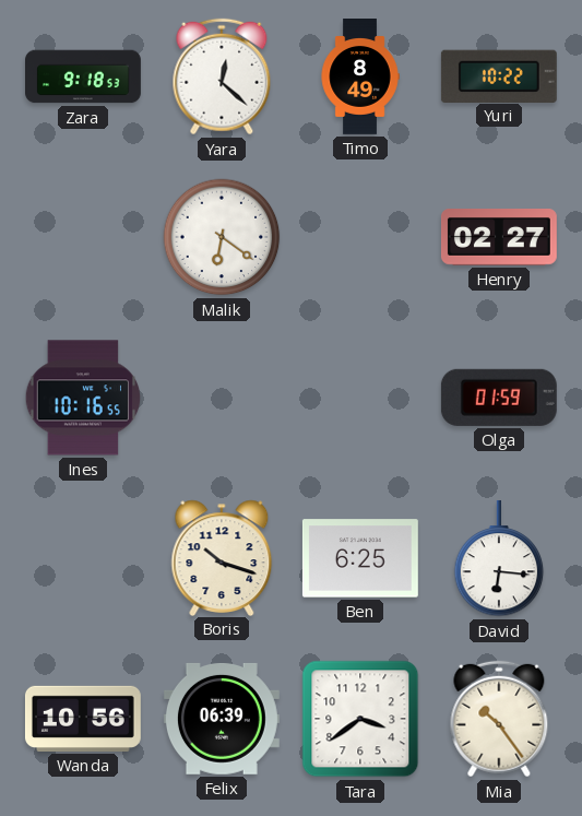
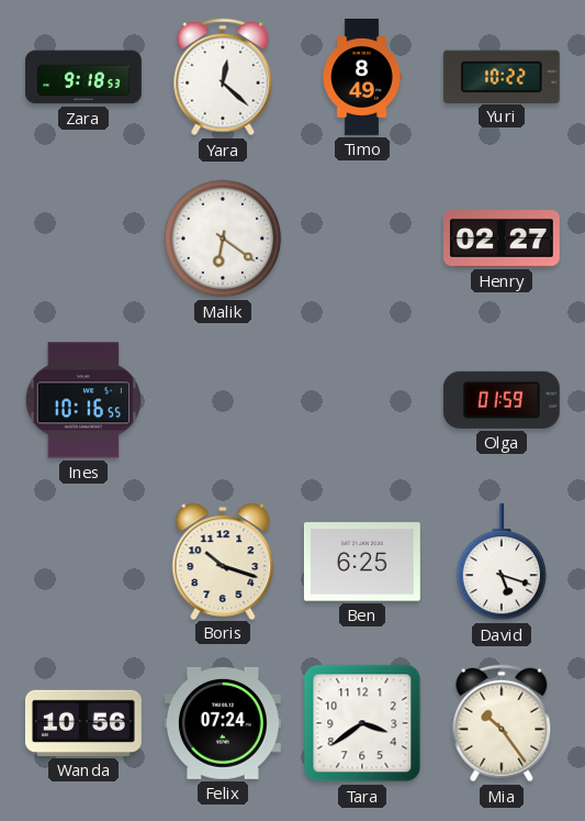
David: 6:16 -> 5:18
Felix: 06:39 -> 07:24
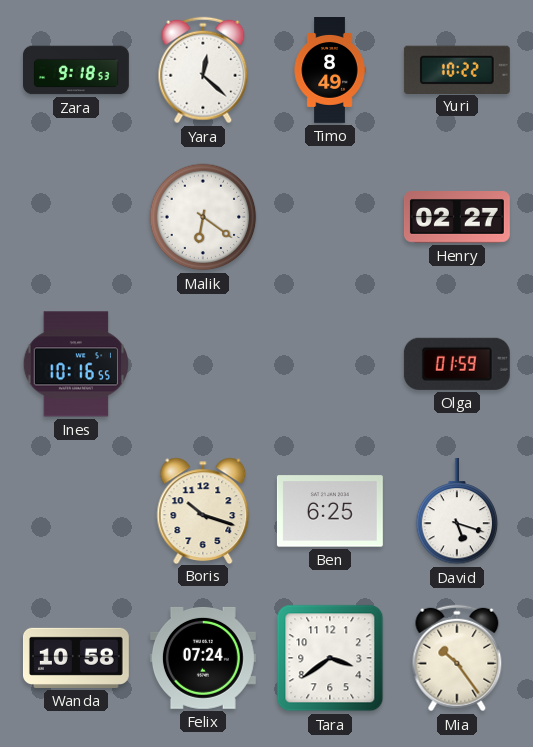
Wanda: 10:56 -> 10:58
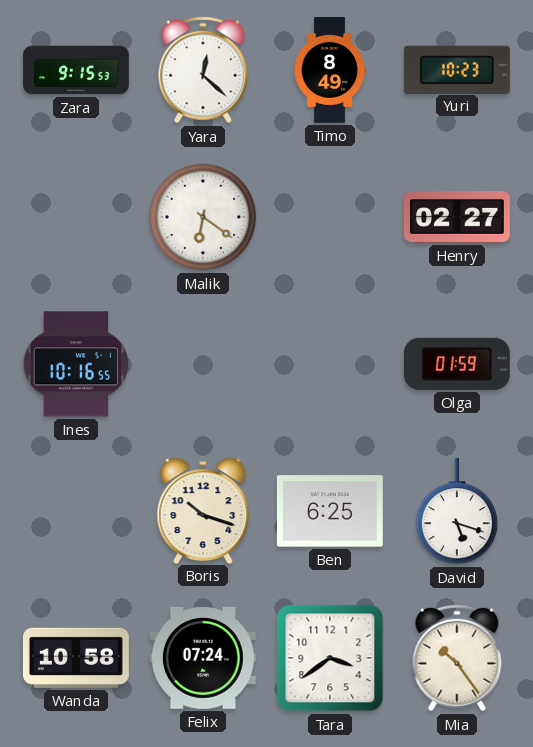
Zara: 9:18 -> 9:15
Yuri: 10:22 -> 10:23
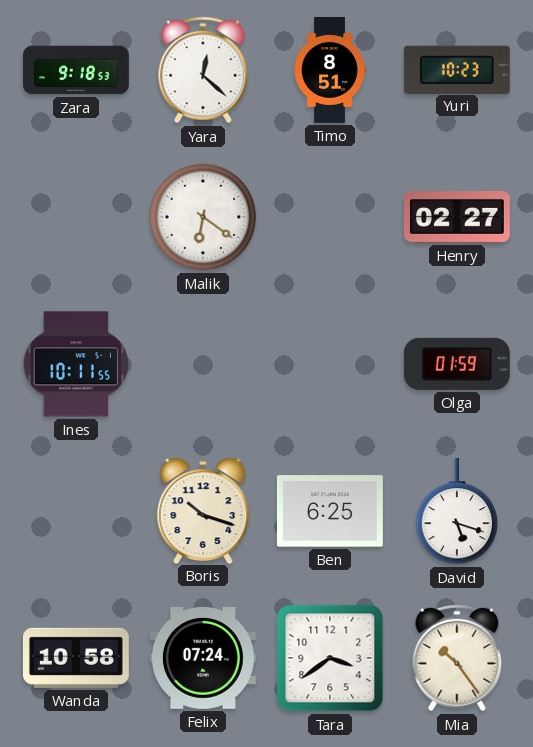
Zara: 9:15 -> 9:18
Timo: 8:49 -> 8:51
Ines: 10:16 -> 10:11
